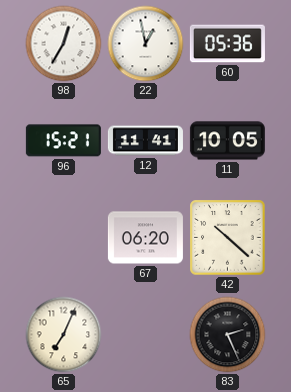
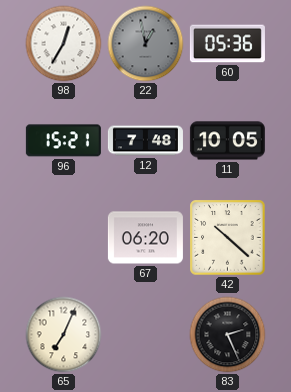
22 dial: white -> grey
12: 11:41 -> 7:48
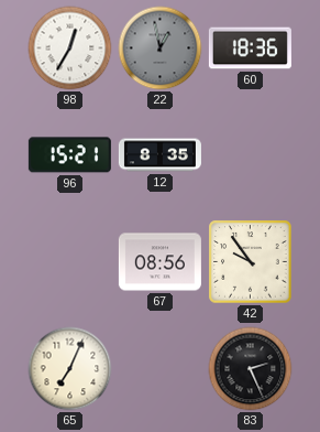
60: 05:36 -> 18:36
12: 7:48 -> 8:35
11: 10:05 -> none
67: 06:20 -> 08:56
42: 10:22 -> 9:54
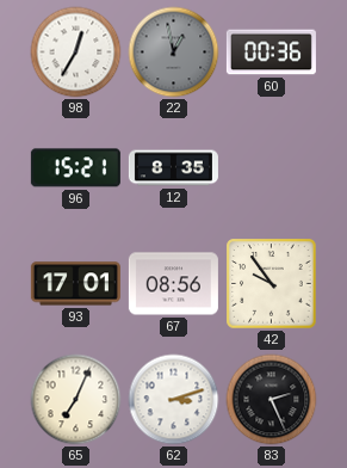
60: 18:36 -> 00:36
93: none -> 17:01
62: none -> 3:12
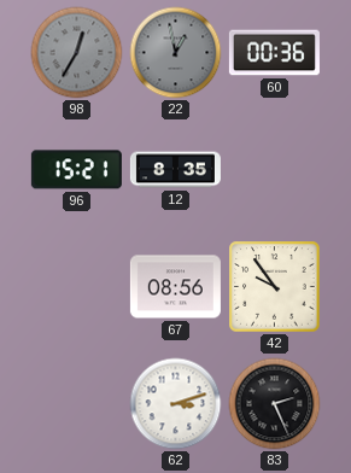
98 dial: white -> grey
93: 17:01 -> none
65: 7:04 -> none
